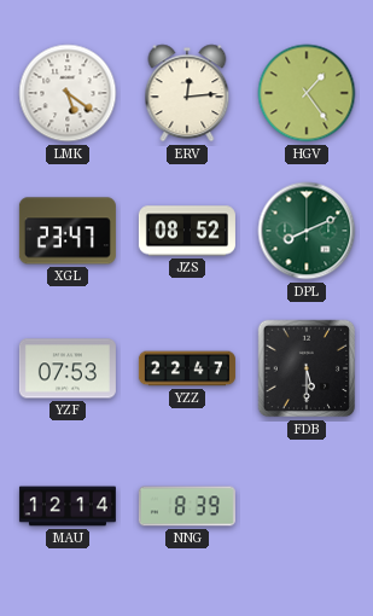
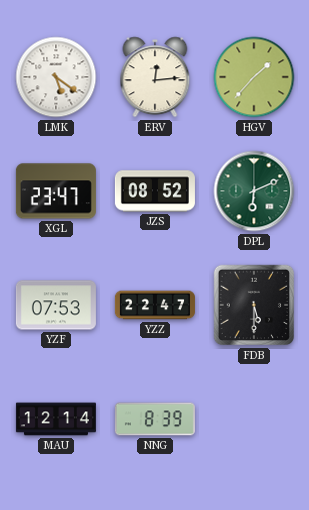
HGV: 1:24 -> 1:37
DPL: 8:11 -> 6:11
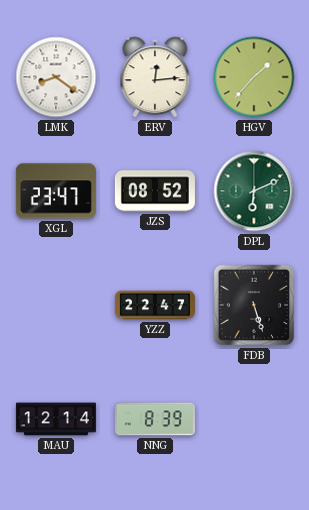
LMK: 5:21 -> 8:21
YZF: 07:53 -> none
FDB: 5:30 -> 5:27
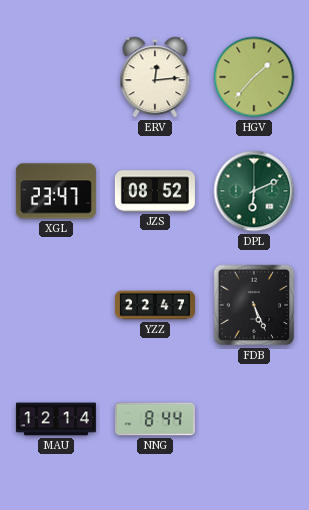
LMK: 8:21 -> none
FDB: 5:27 -> 5:26
NNG: 8:39 -> 8:44
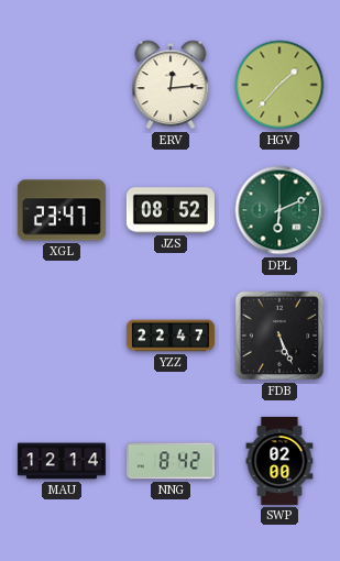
NNG: 8:44 -> 8:42
SWP: none -> 02:00
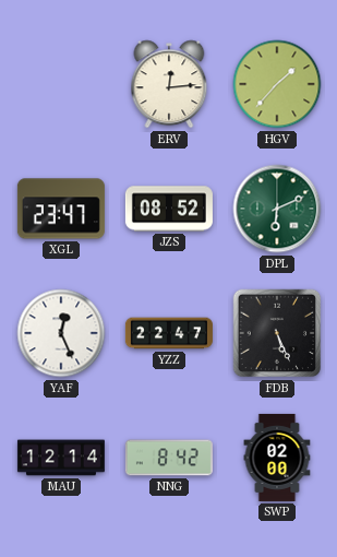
YAF: none -> 12:26
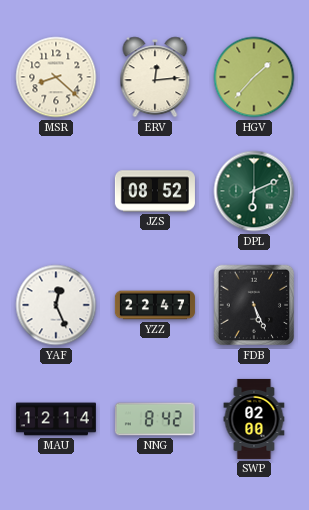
MSR: none -> 8:22
XGL: 23:47 -> none
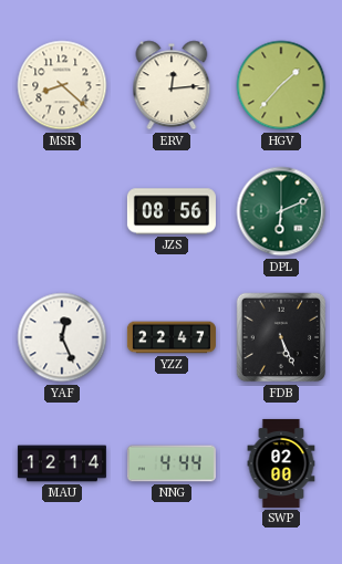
JZS: 08:52 -> 08:56
NNG: 8:42 -> 4:44
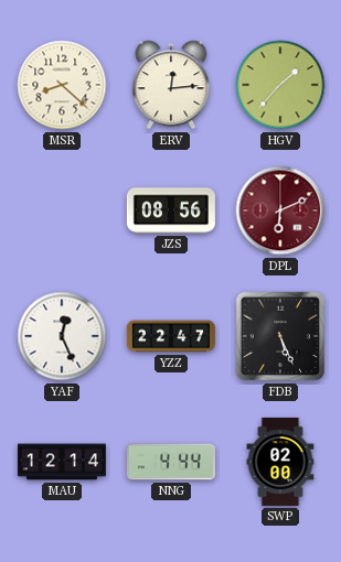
DPL dial: green -> burgundy
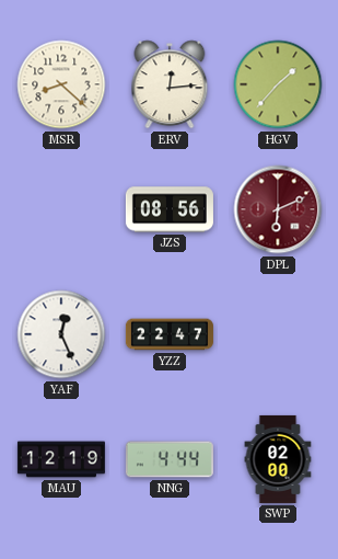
FDB: 5:26 -> none
MAU: 12:14 -> 12:19
